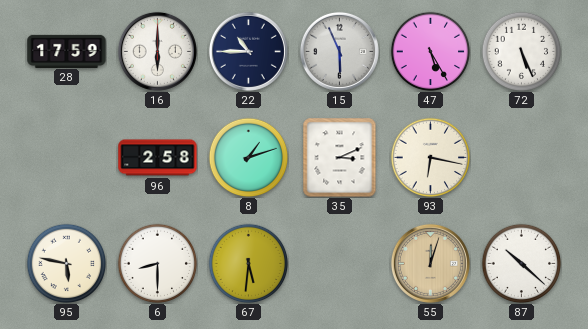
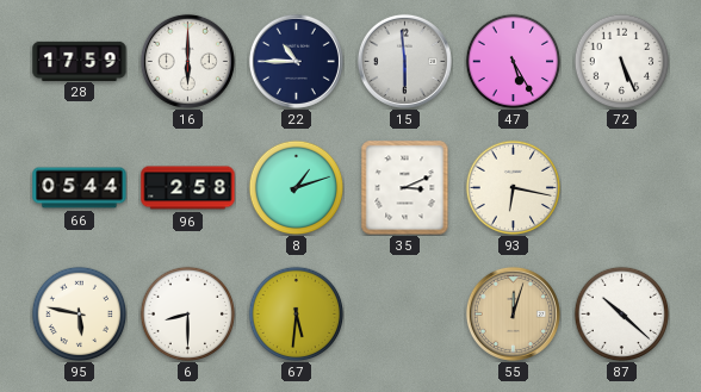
15: 5:56 -> 5:59
66: none -> 05:44
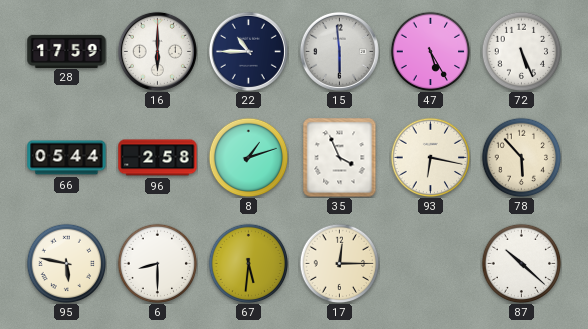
35: 3:11 -> 3:56
78: none -> 5:53
17: none -> 12:15
55: 12:03 -> none
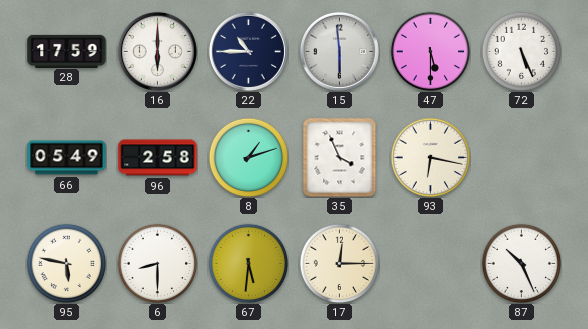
47: 5:25 -> 5:30
66: 05:44 -> 05:49
78: 5:53 -> none
87: 10:22 -> 10:26
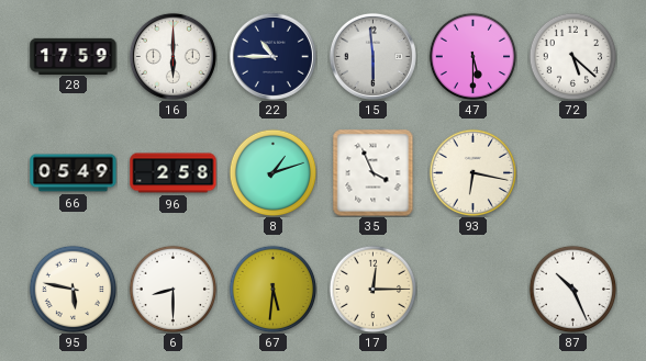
72: 5:26 -> 5:22
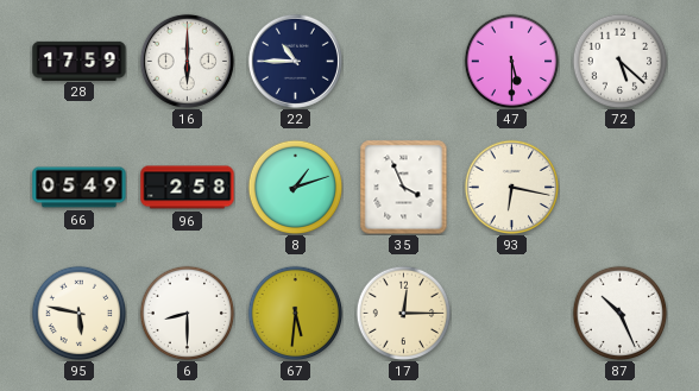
15: 5:59 -> none
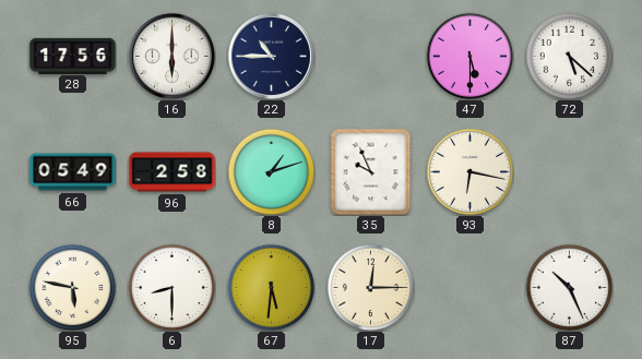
28: 17:59 -> 17:56
35: 3:56 -> 9:56
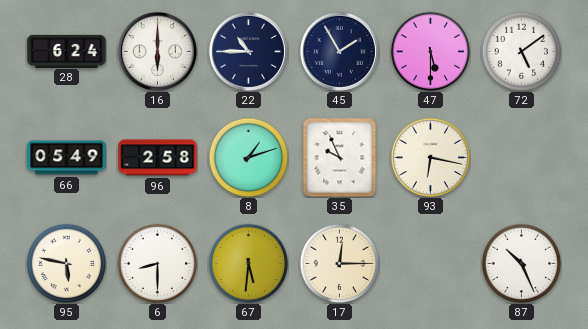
28: 17:56 -> 6:24
45: none -> 1:55
72: 5:22 -> 5:09
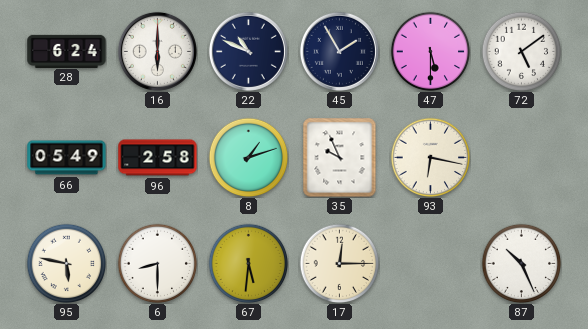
22: 10:45 -> 10:49
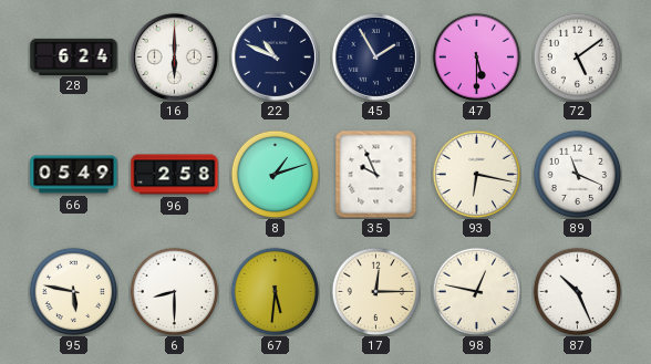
89: none -> 11:19
98: none -> 12:47
